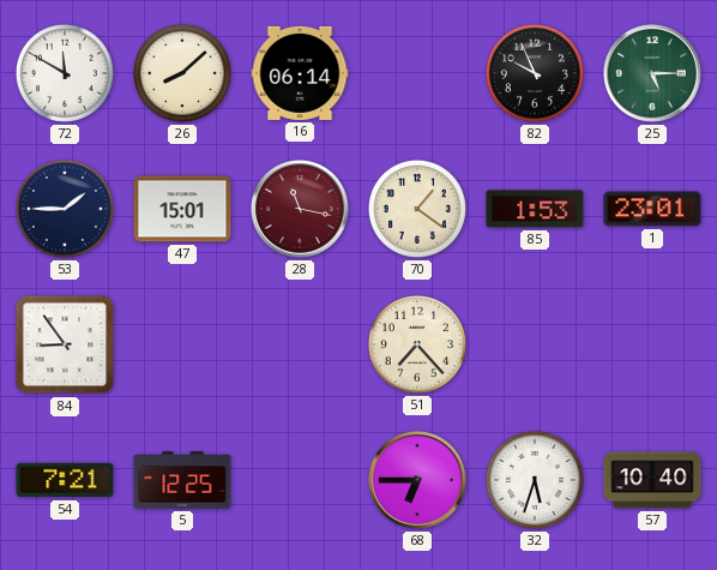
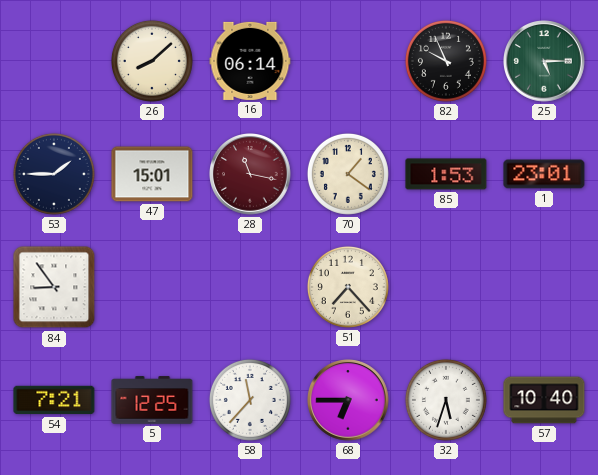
72: 11:50 -> none
58: none -> 11:37
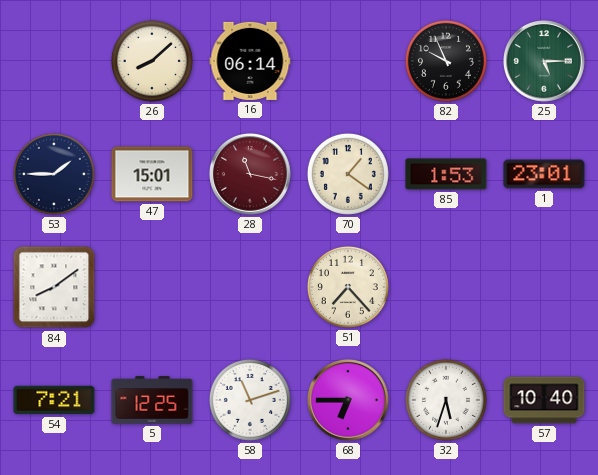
84: 8:54 -> 8:09
58: 11:37 -> 11:12
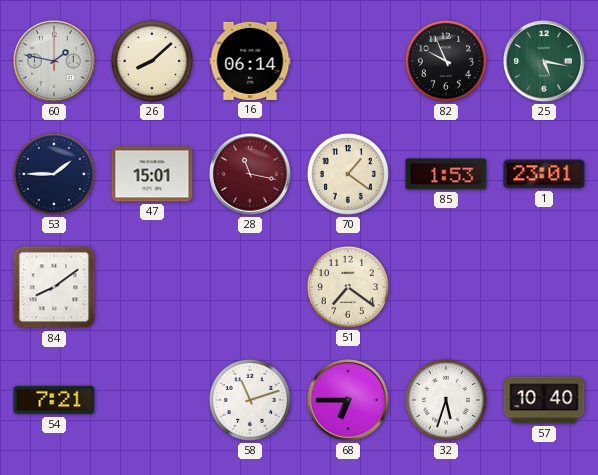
60: none -> 1:47
25: 5:15 -> 5:17
51: 7:23 -> 7:21
5: 12:25 -> none
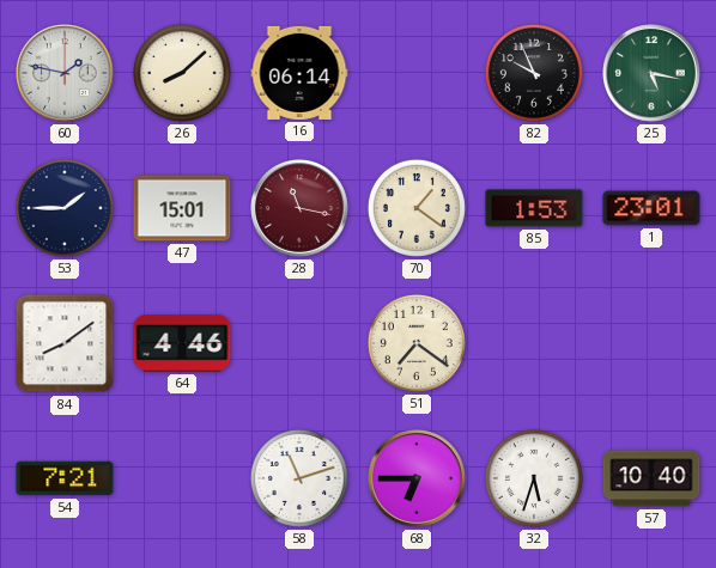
64: none -> 4:46
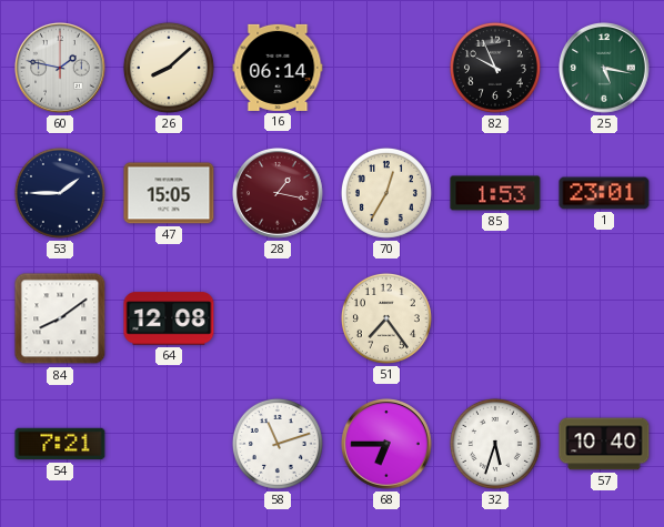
47: 15:01 -> 15:05
28: 11:17 -> 1:17
70: 1:21 -> 12:35
64: 4:46 -> 12:08
51: 7:21 -> 7:24
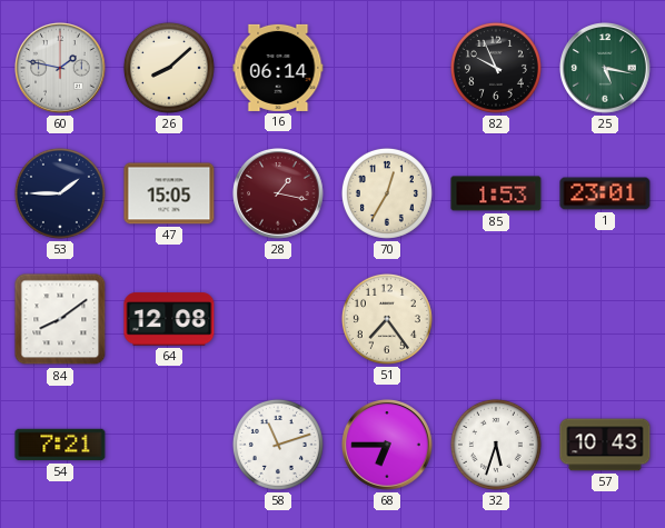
57: 10:40 -> 10:43
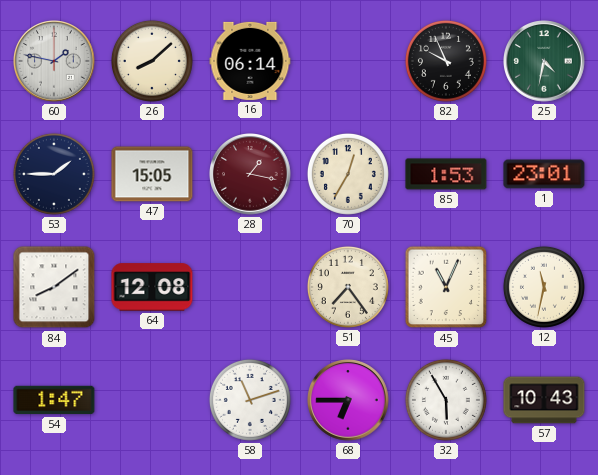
25: 5:17 -> 4:32
45: none -> 11:04
12: none -> 11:32
54: 7:21 -> 1:47
32: 5:33 -> 5:55
